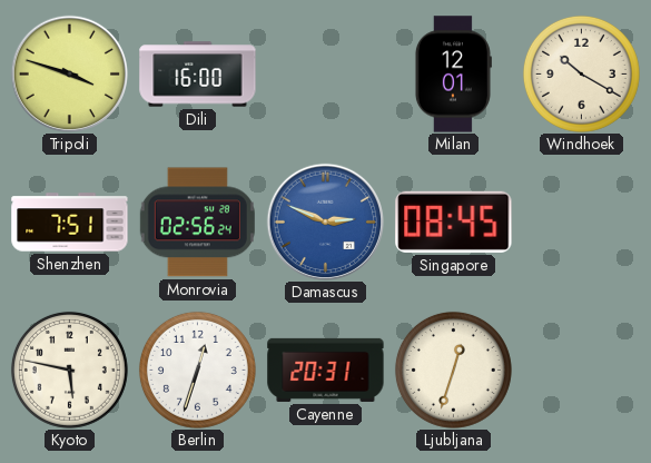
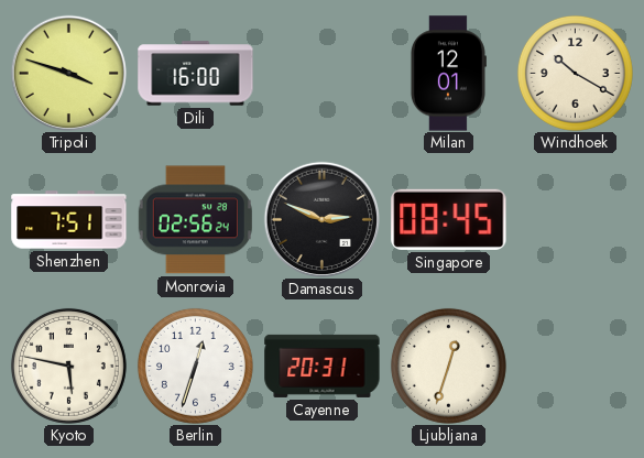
Damascus dial: blue -> black
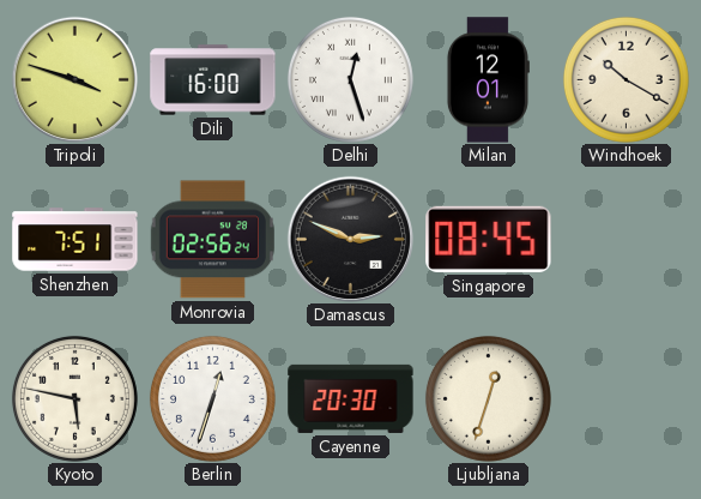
Delhi: none -> 12:27
Cayenne: 20:31 -> 20:30
